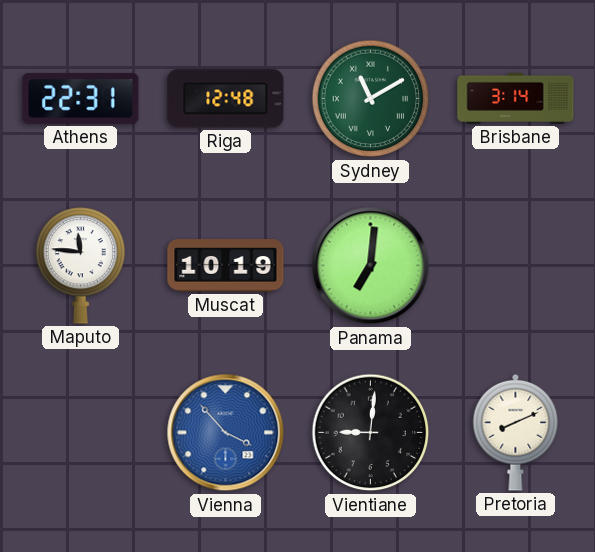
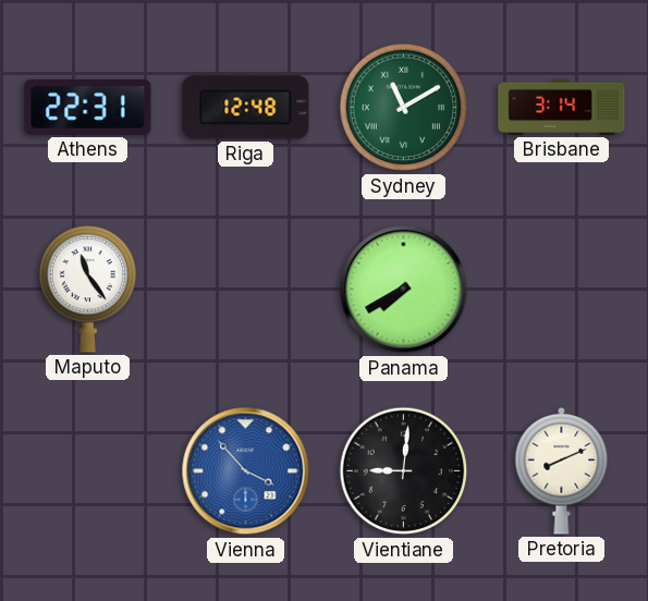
Maputo: 11:46 -> 11:24
Muscat: 10:19 -> none
Panama: 7:01 -> 7:40
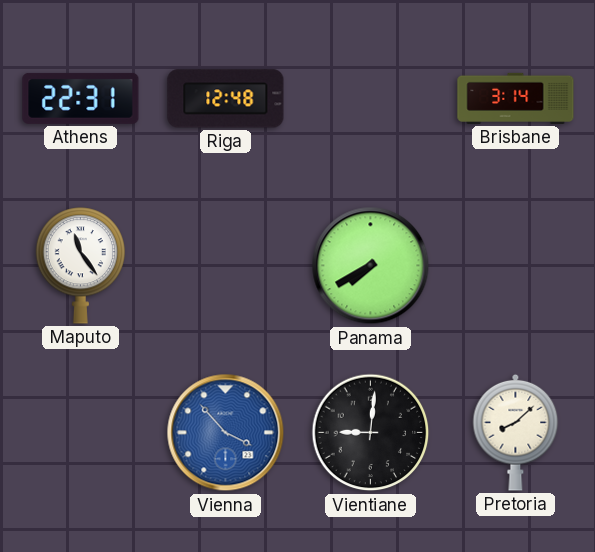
Sydney: 11:10 -> none
Pretoria: 8:11 -> 8:08
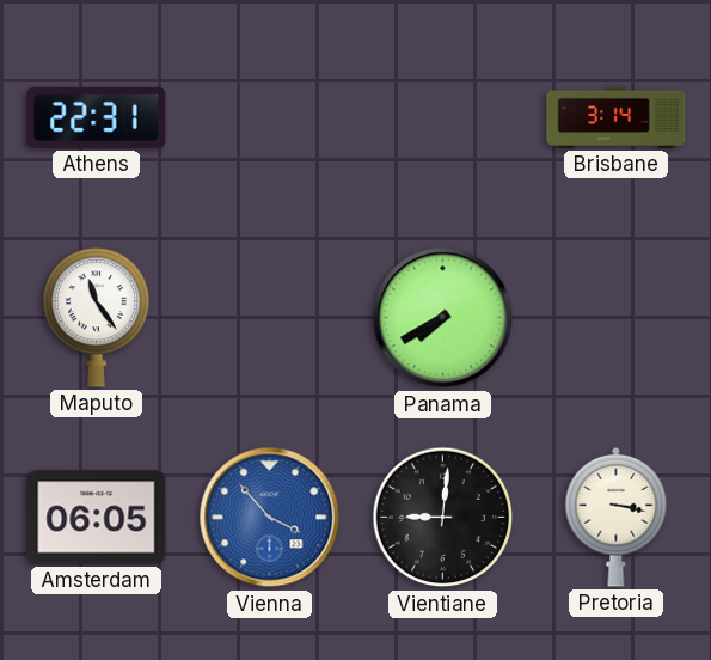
Riga: 12:48 -> none
Amsterdam: none -> 06:05
Pretoria: 8:08 -> 3:17
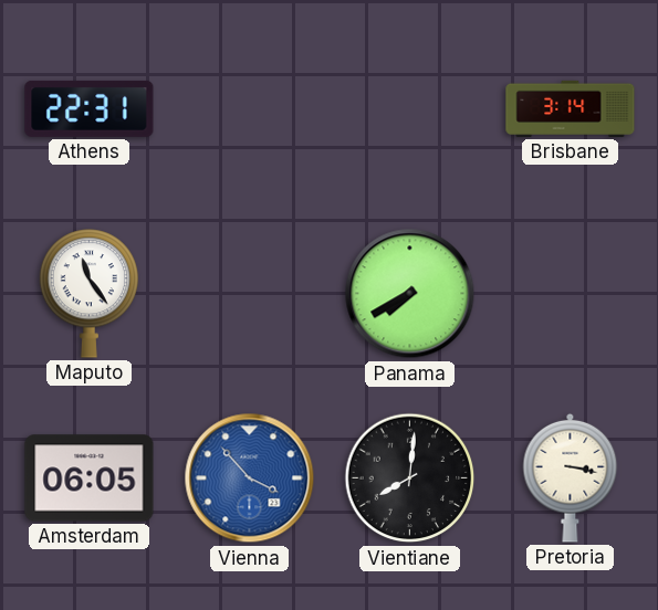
Vientiane: 9:01 -> 8:01
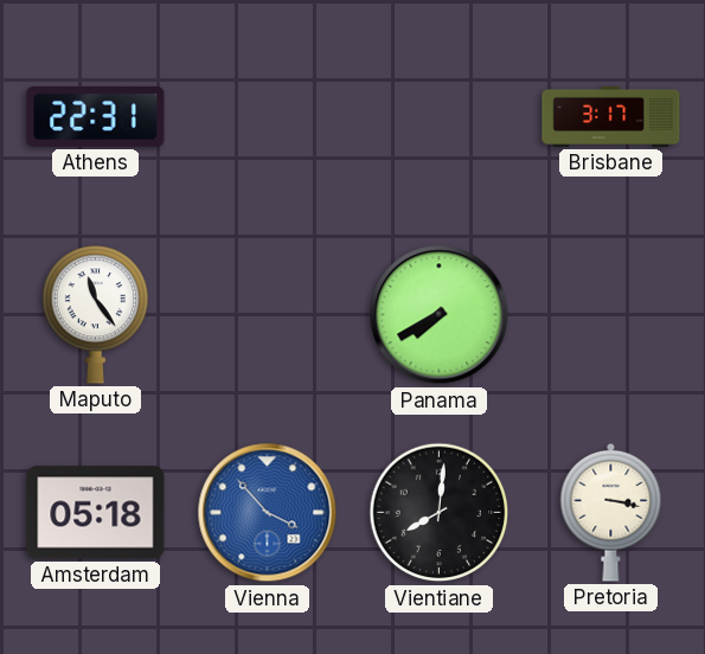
Brisbane: 3:14 -> 3:17
Amsterdam: 06:05 -> 05:18
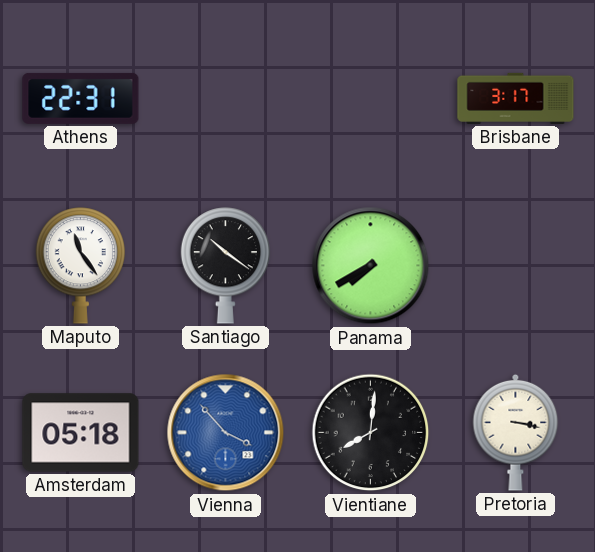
Santiago: none -> 10:21
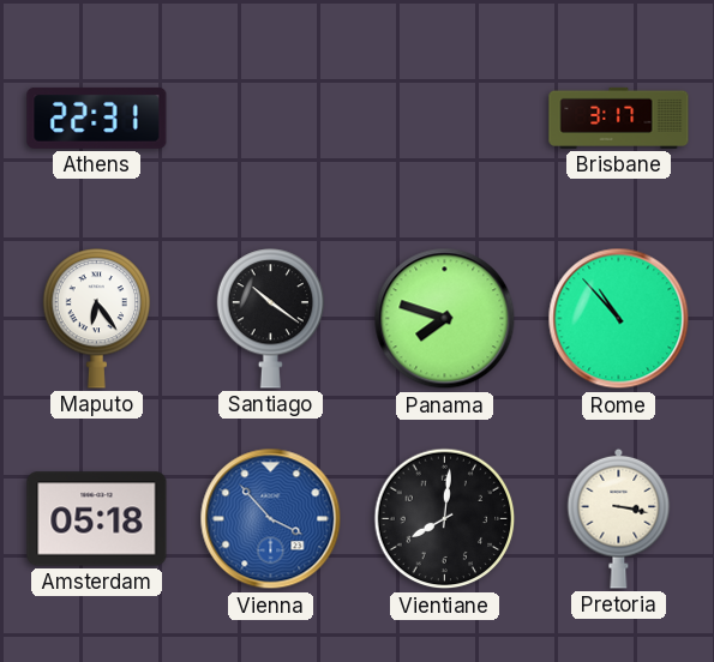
Maputo: 11:24 -> 6:24
Panama: 7:40 -> 7:48
Rome: none -> 10:53
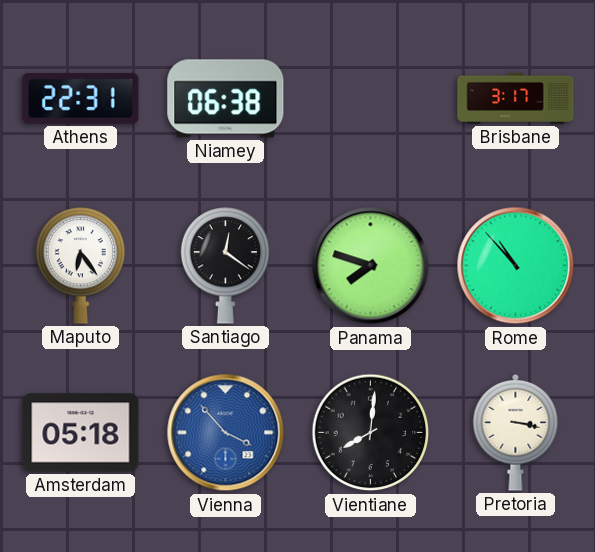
Niamey: none -> 06:38
Santiago: 10:21 -> 12:21
